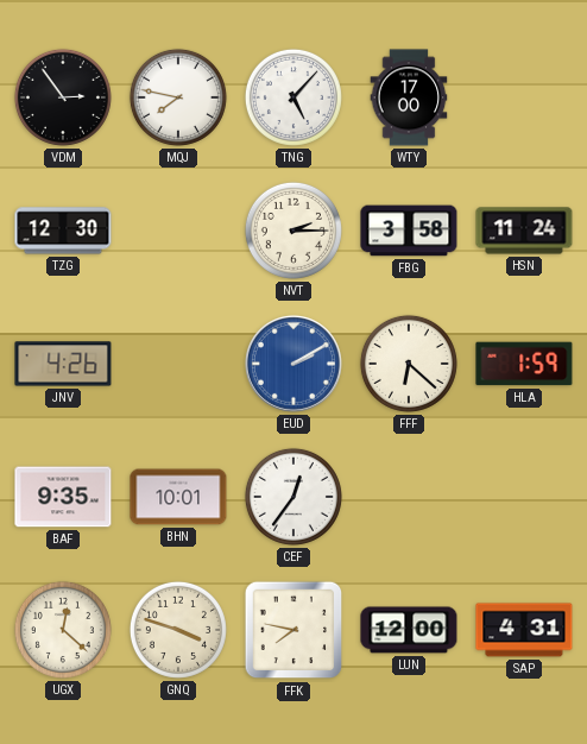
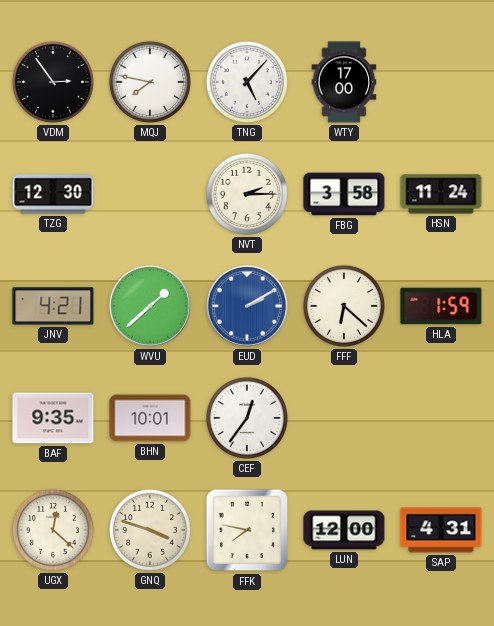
JNV: 4:26 -> 4:21
WVU: none -> 1:38
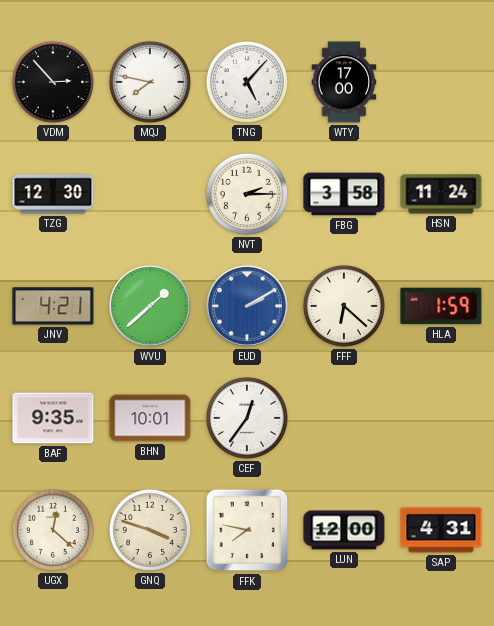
VDM: 2:54 -> 2:53
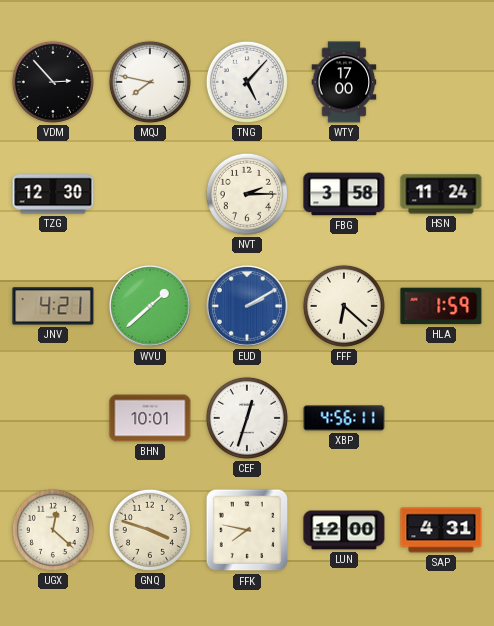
BAF: 9:35 -> none
CEF: 12:36 -> 12:33
XBP: none -> 4:56
